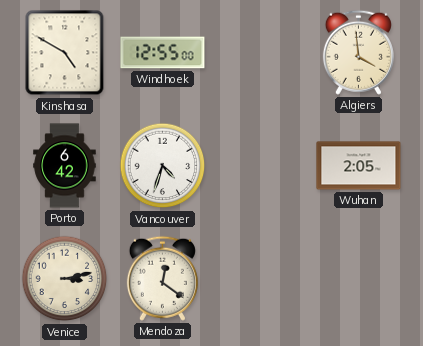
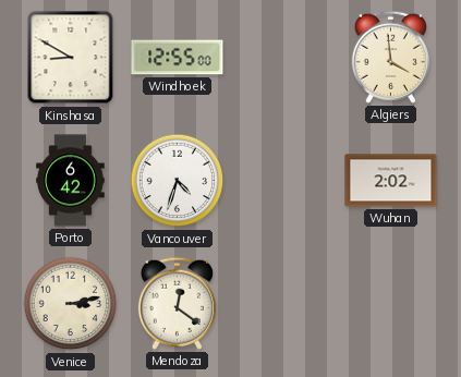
Kinshasa: 4:50 -> 8:50
Wuhan: 2:05 -> 2:02
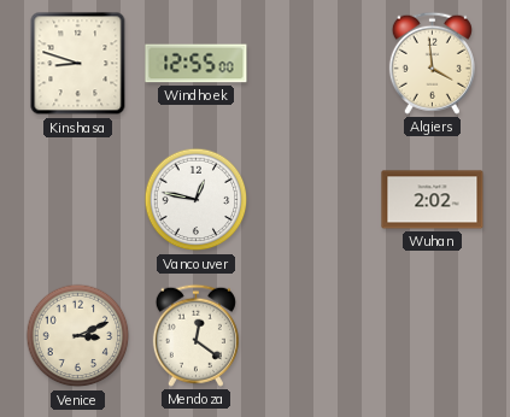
Kinshasa: 8:50 -> 8:48
Porto: 6:42 -> none
Vancouver: 4:33 -> 12:47
Venice: 3:13 -> 3:11
